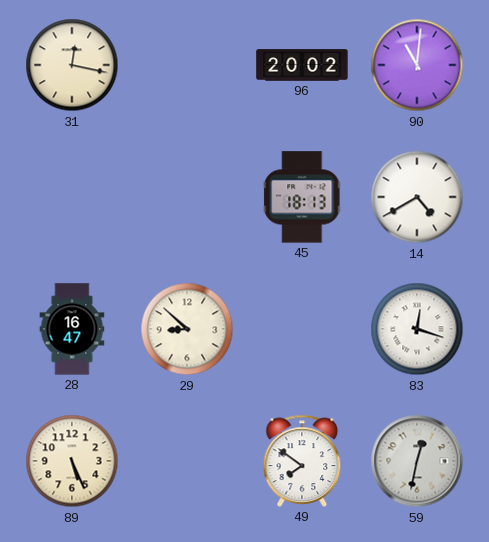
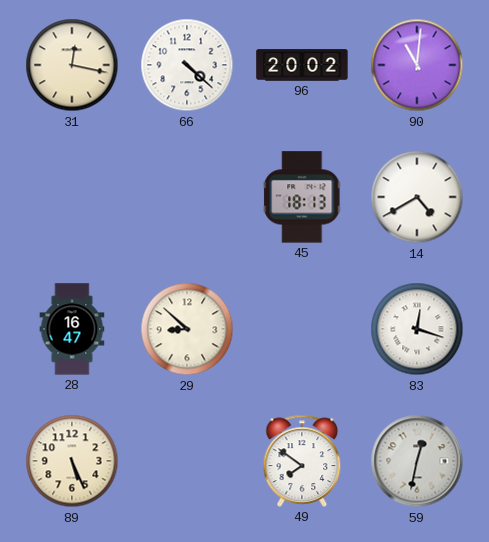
66: none -> 4:22
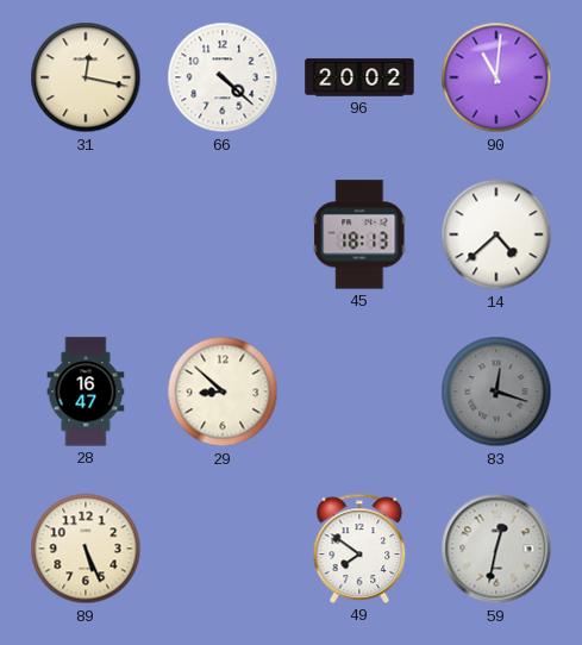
14: 4:40 -> 4:38
83 dial: white -> grey
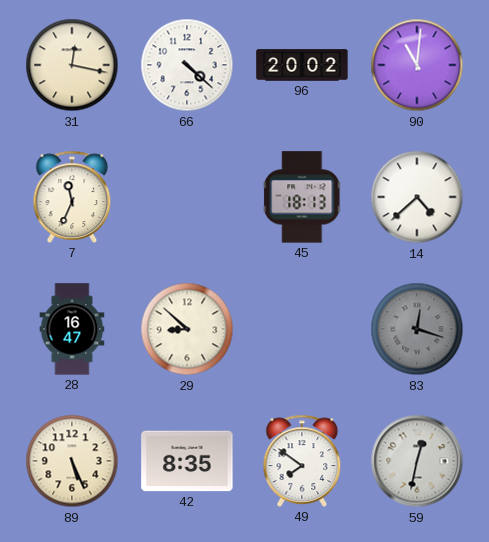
7: none -> 11:34
42: none -> 8:35
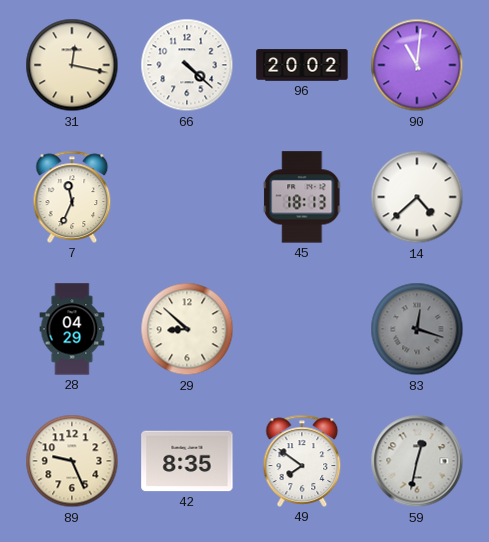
28: 16:47 -> 04:29
89: 5:26 -> 9:26
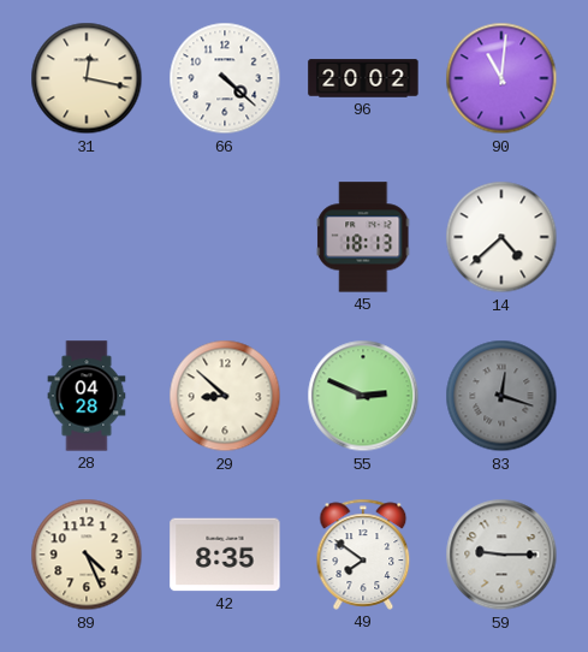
7: 11:34 -> none
28: 04:29 -> 04:28
55: none -> 2:49
89: 9:26 -> 4:26
59: 12:32 -> 9:15
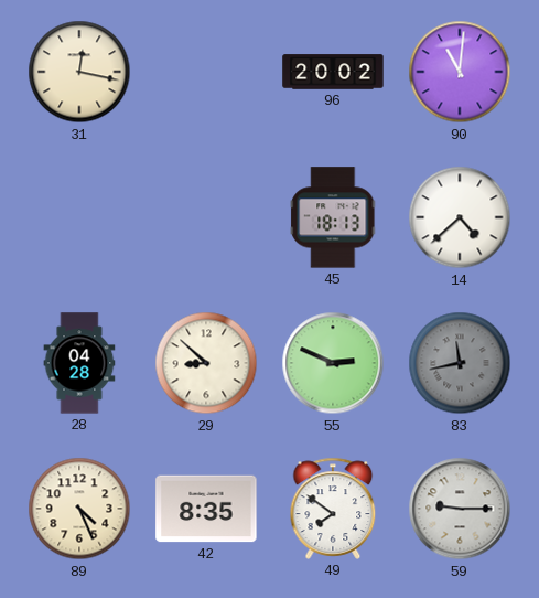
66: 4:22 -> none
83: 12:18 -> 11:43
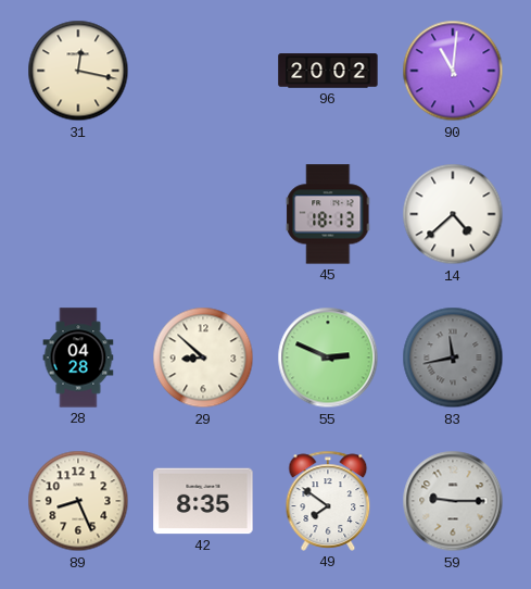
89: 4:26 -> 8:26
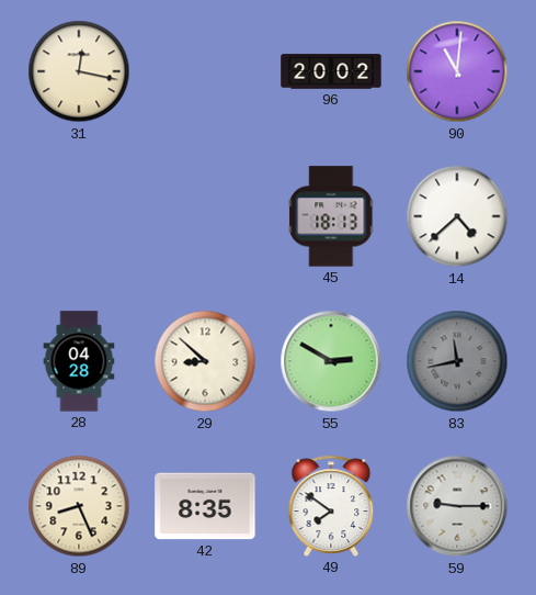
55: 2:49 -> 2:50
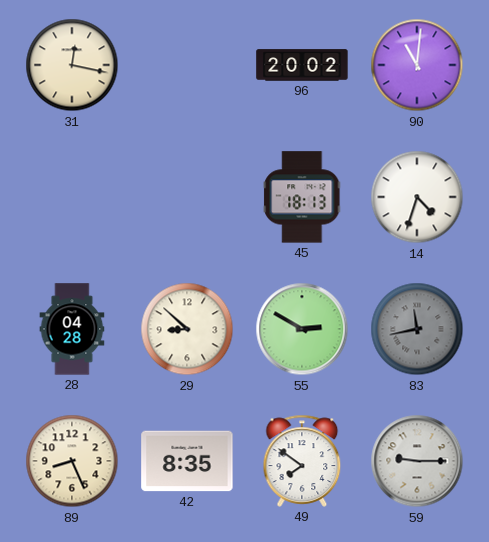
14: 4:38 -> 4:33
